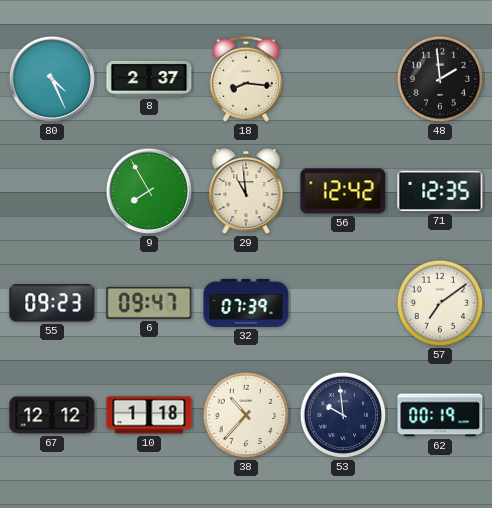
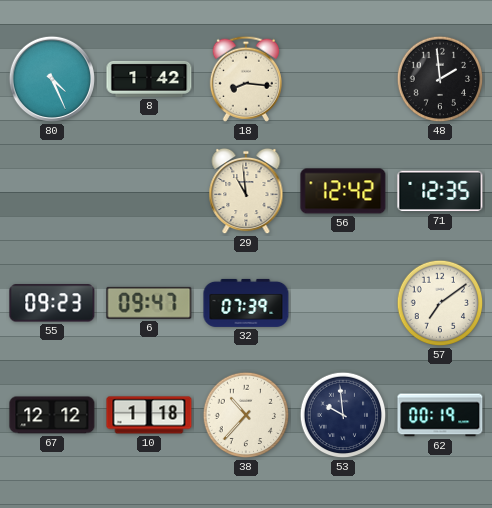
8: 2:37 -> 1:42
9: 7:55 -> none
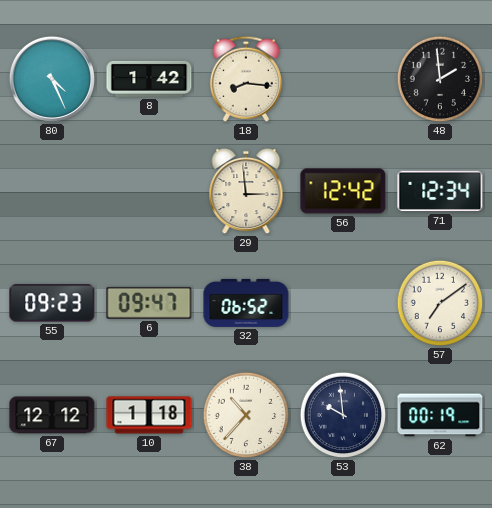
29: 10:59 -> 2:59
71: 12:35 -> 12:34
32: 07:39 -> 06:52
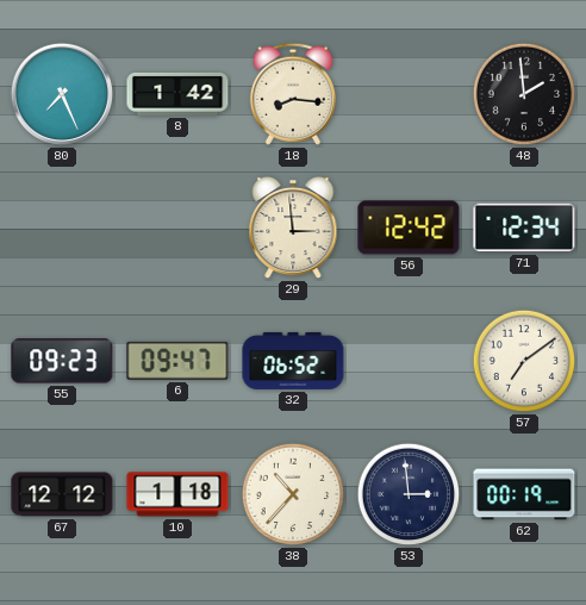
80: 4:26 -> 7:26
53: 9:59 -> 2:59
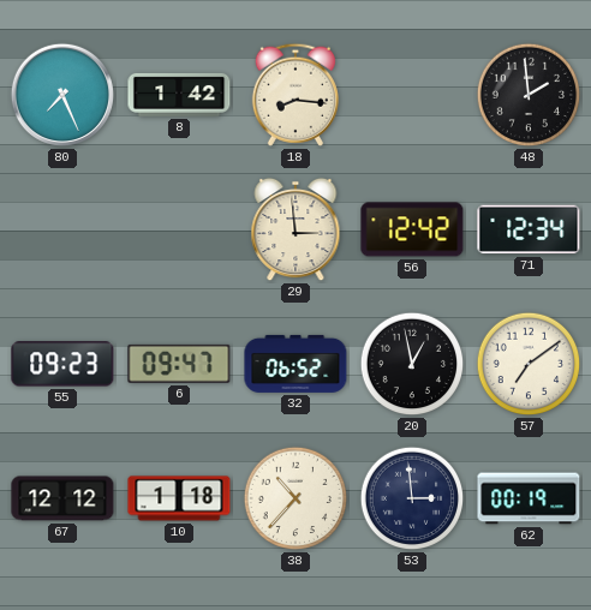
20: none -> 12:58
